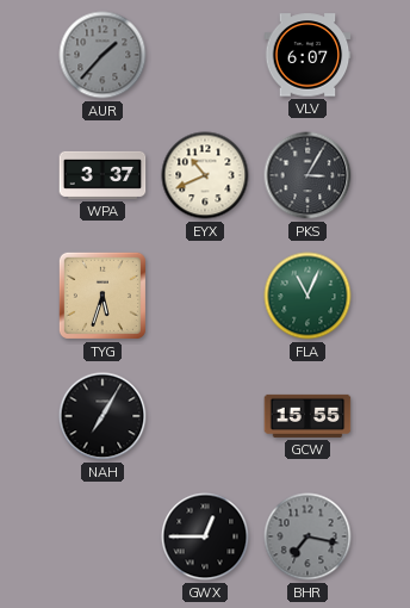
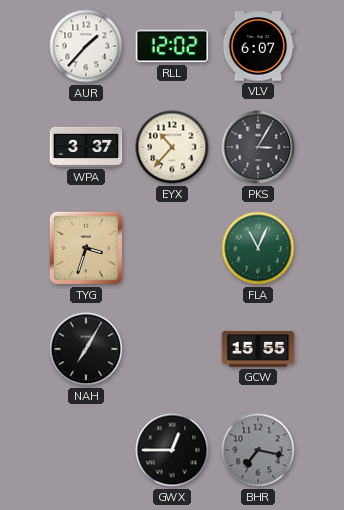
AUR dial: grey -> white
RLL: none -> 12:02
EYX: 10:41 -> 10:37
TYG: 5:33 -> 3:33
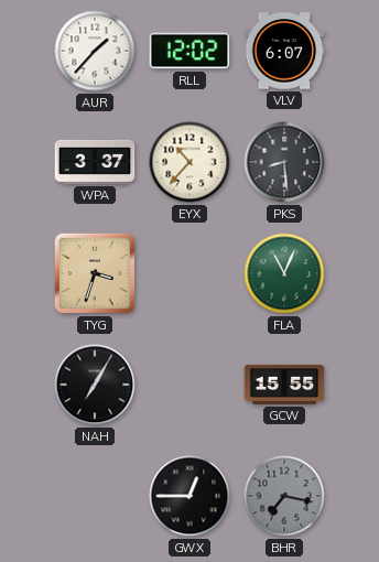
PKS: 3:05 -> 8:29
